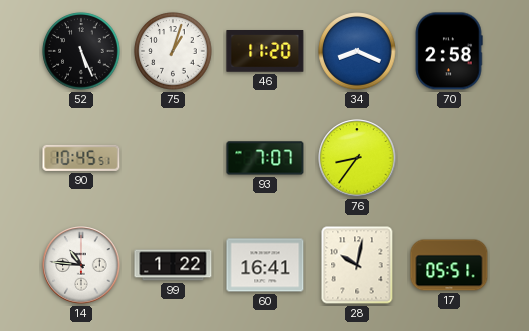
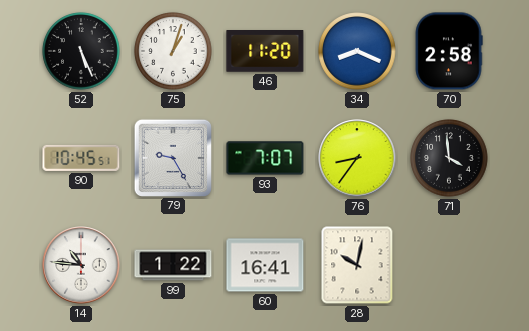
79: none -> 9:25
71: none -> 3:59
17: 05:51 -> none
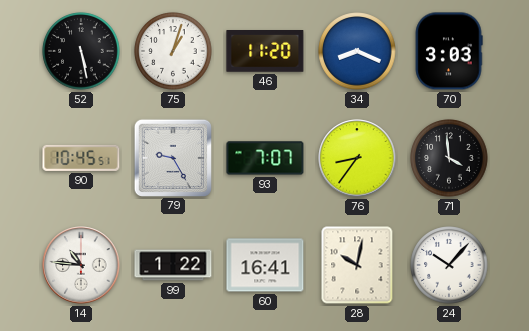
52: 5:26 -> 5:28
70: 2:58 -> 3:03
24: none -> 10:07
